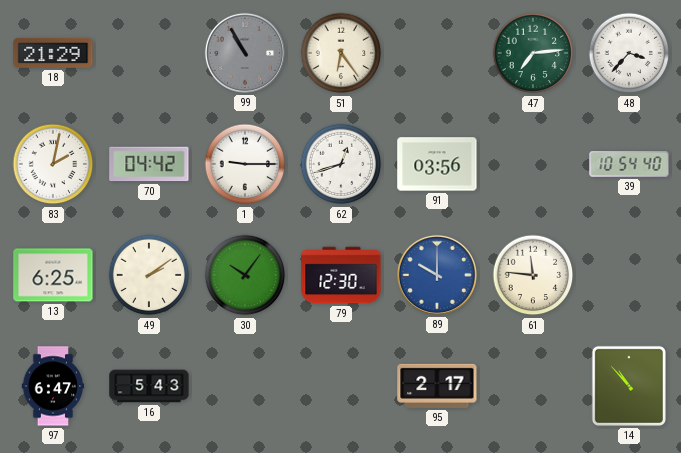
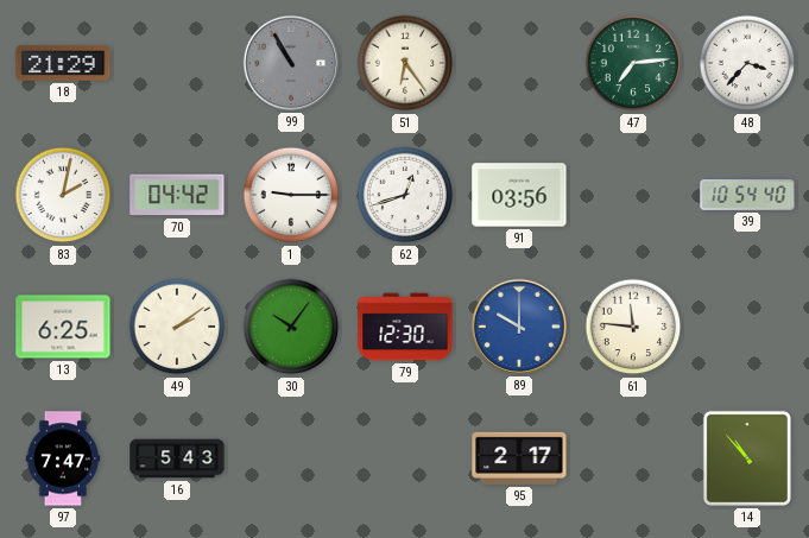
97: 6:47 -> 7:47
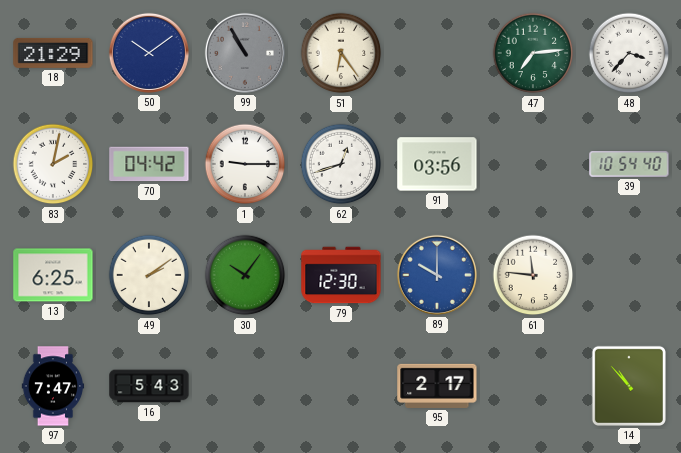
50: none -> 10:09
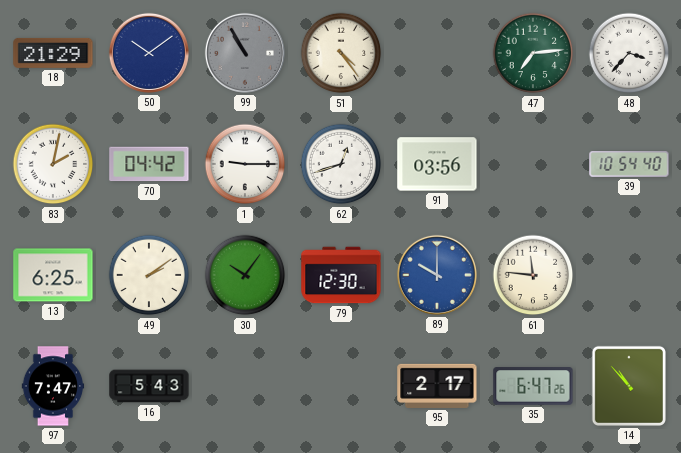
51: 6:24 -> 4:24
35: none -> 6:47
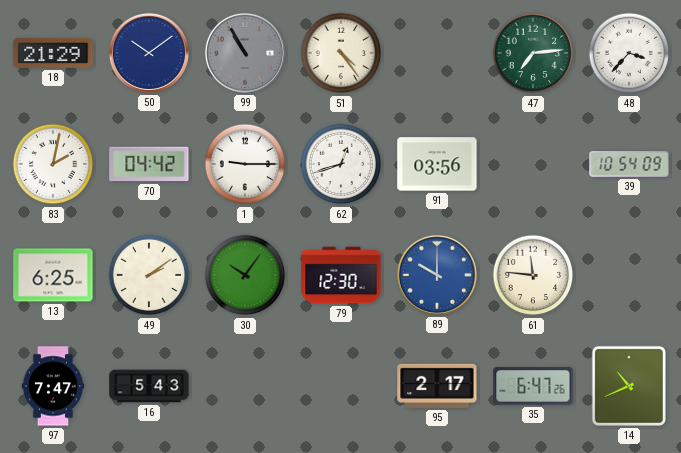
39: 10:54:40 -> 10:54:09
14: 10:53 -> 10:41
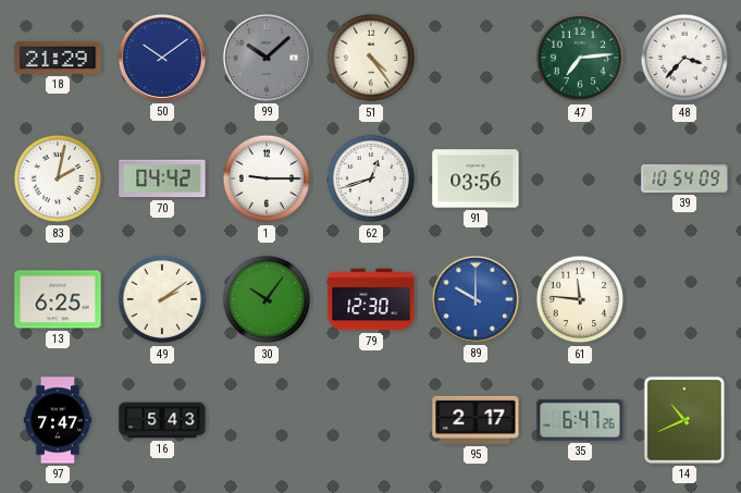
99: 10:55 -> 10:08
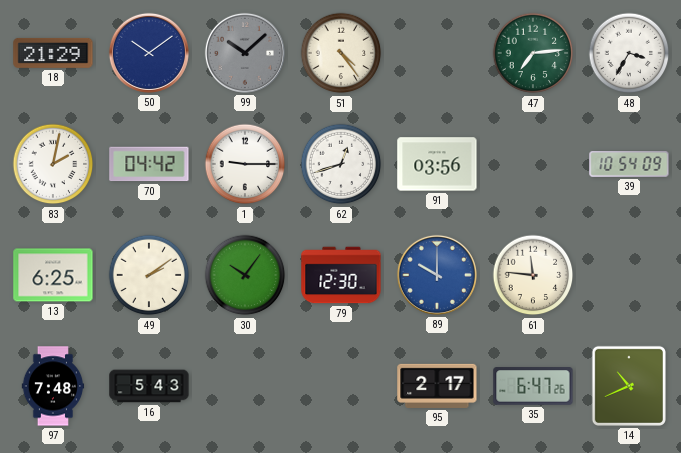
48: 3:37 -> 3:35
97: 7:47 -> 7:48
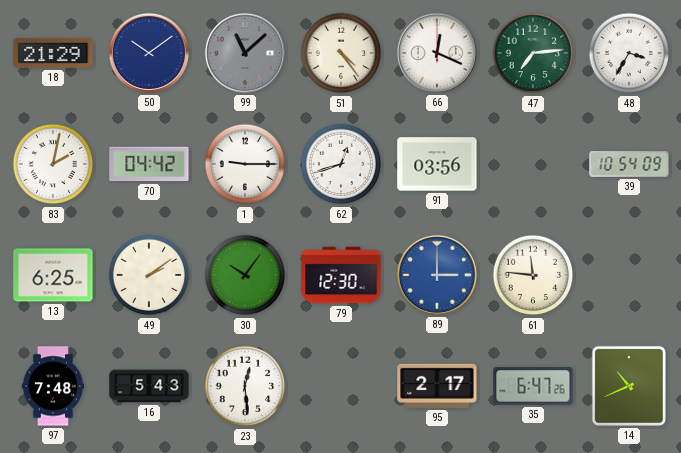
99: 10:08 -> 11:08
66: none -> 12:19
89: 10:00 -> 3:00
23: none -> 12:29
